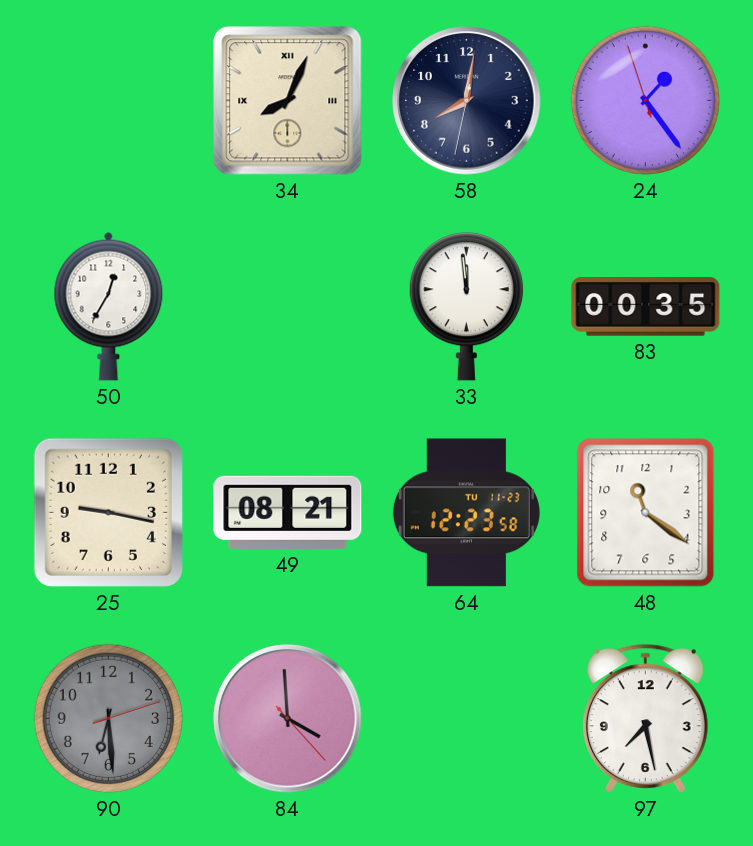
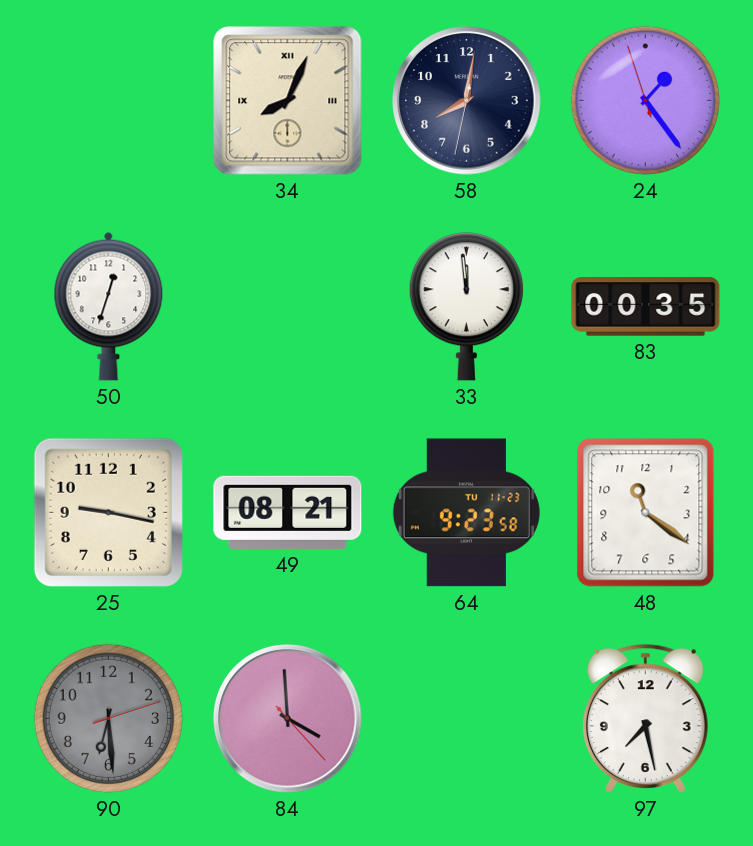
50: 12:35 -> 12:33
64: 12:23 -> 9:23
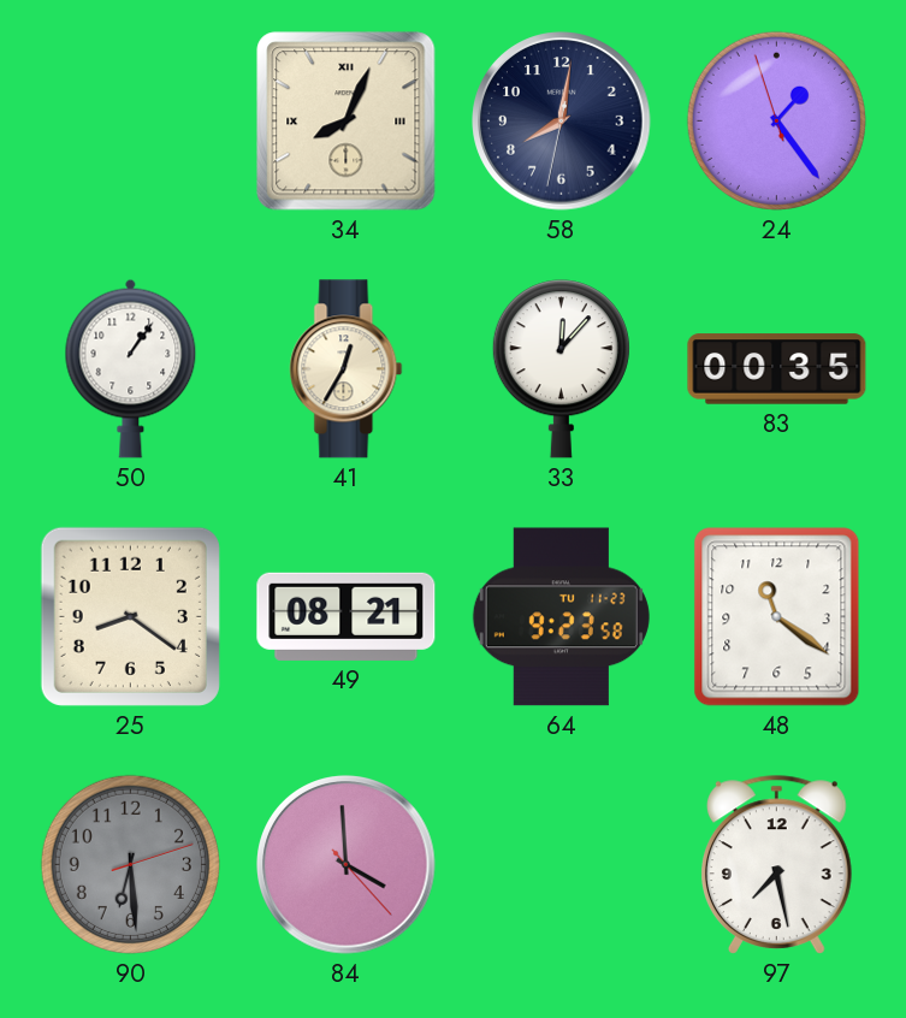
50: 12:33 -> 1:06
41: none -> 12:35
33: 11:59 -> 12:07
25: 9:17 -> 8:21
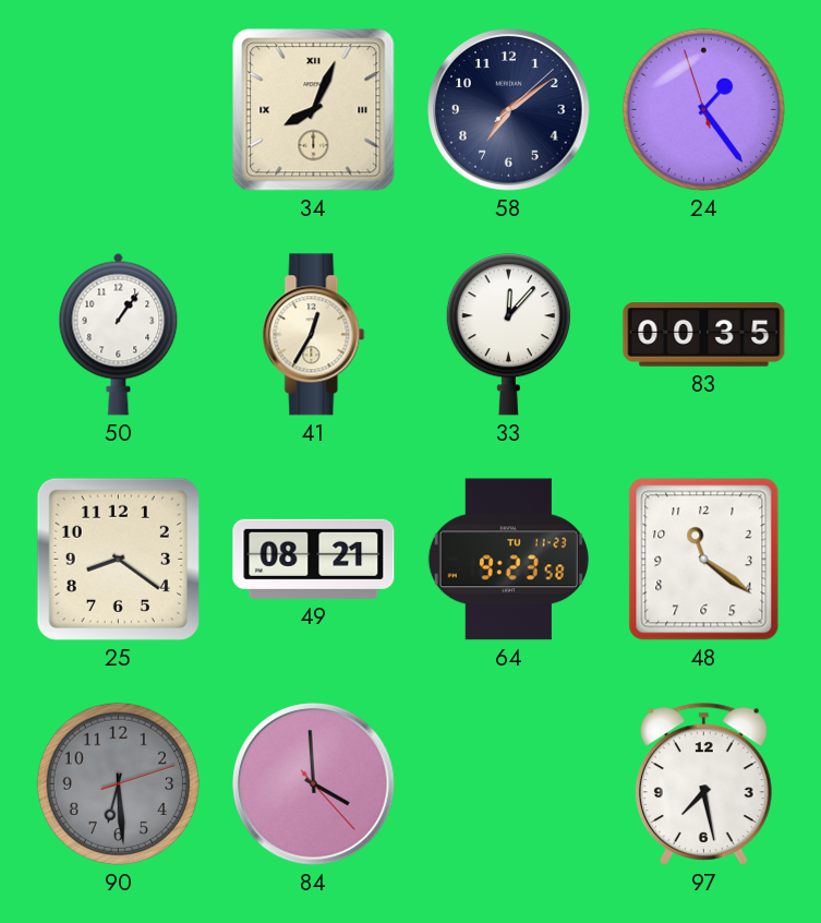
58: 8:01 -> 7:09
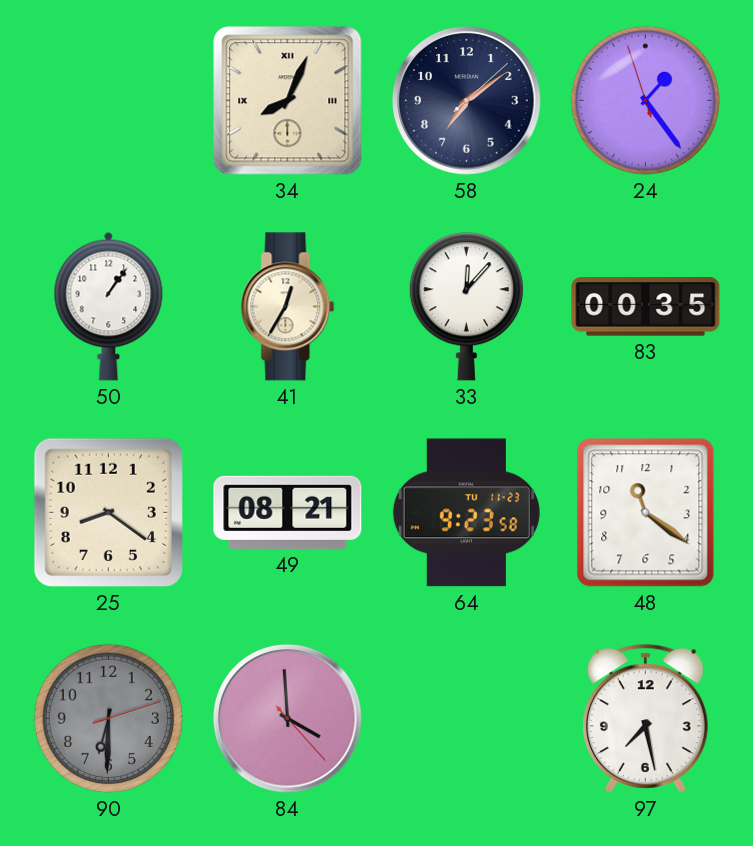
90: 6:29 -> 6:30
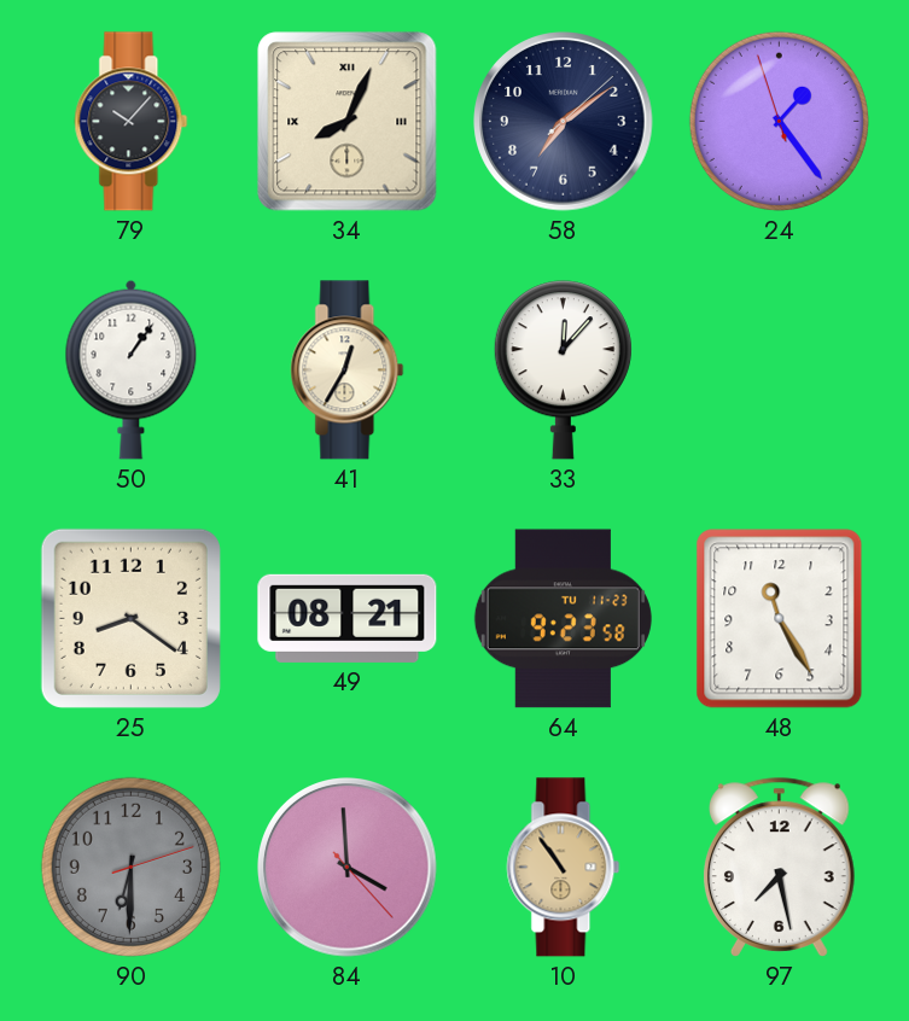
79: none -> 10:07
83: 00:35 -> none
48: 11:21 -> 11:25
10: none -> 10:54
